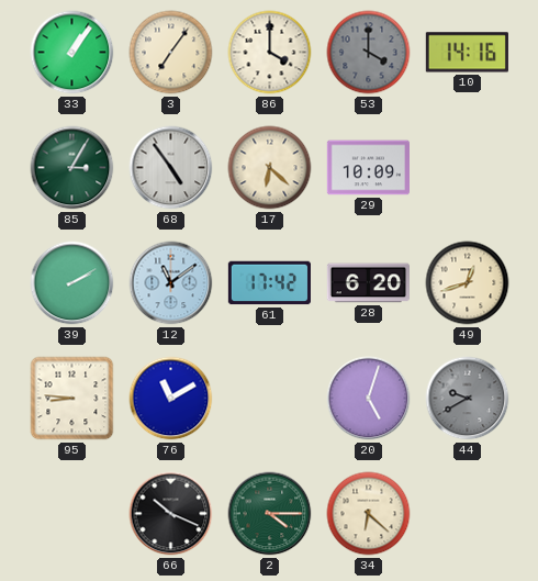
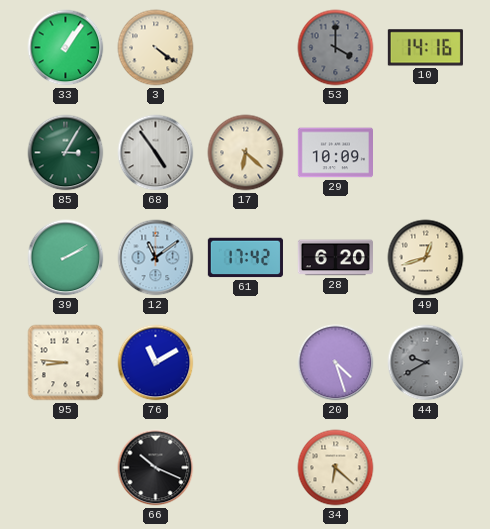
3: 7:06 -> 4:21
86: 4:00 -> none
20: 5:03 -> 4:27
2: 4:15 -> none
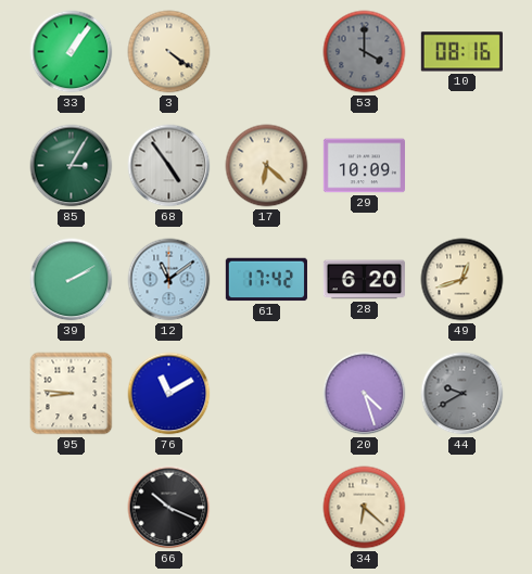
10: 14:16 -> 08:16
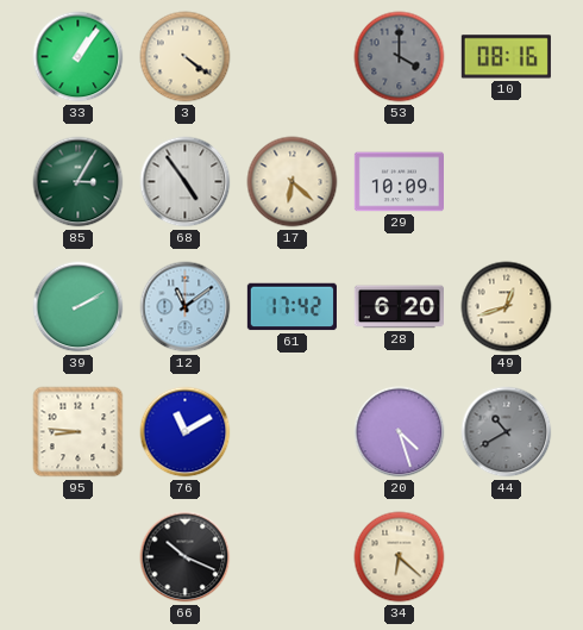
44: 9:40 -> 10:40
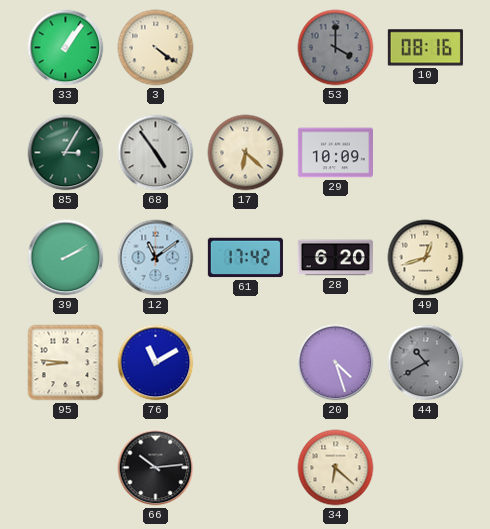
66: 10:19 -> 10:14
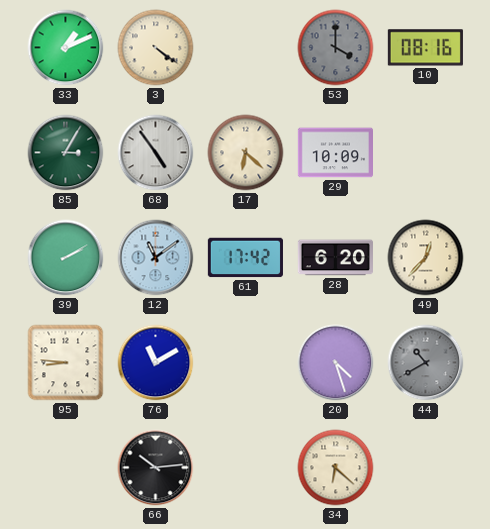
33: 1:06 -> 1:11
49: 12:42 -> 12:37
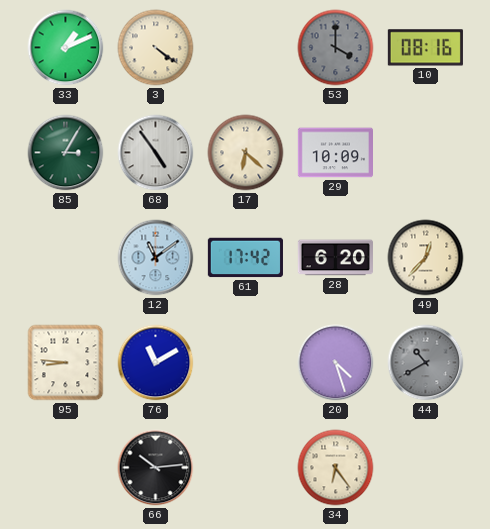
39: 2:10 -> none
34: 6:22 -> 6:24
